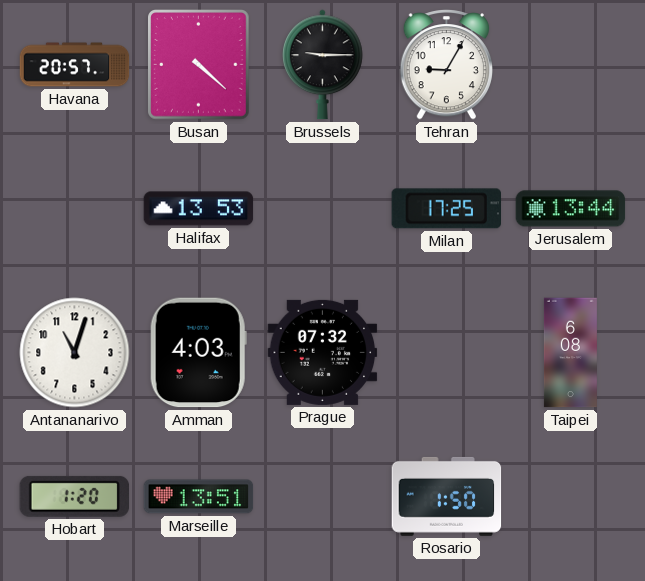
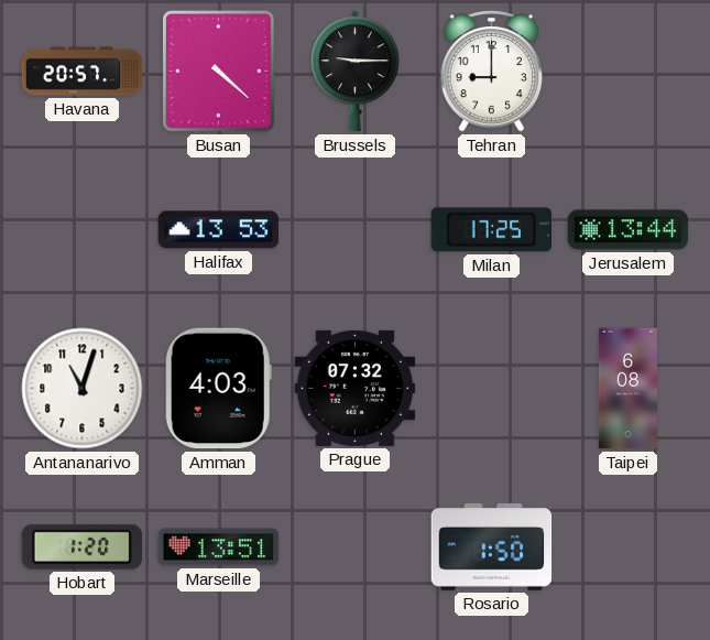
Tehran: 9:05 -> 9:00
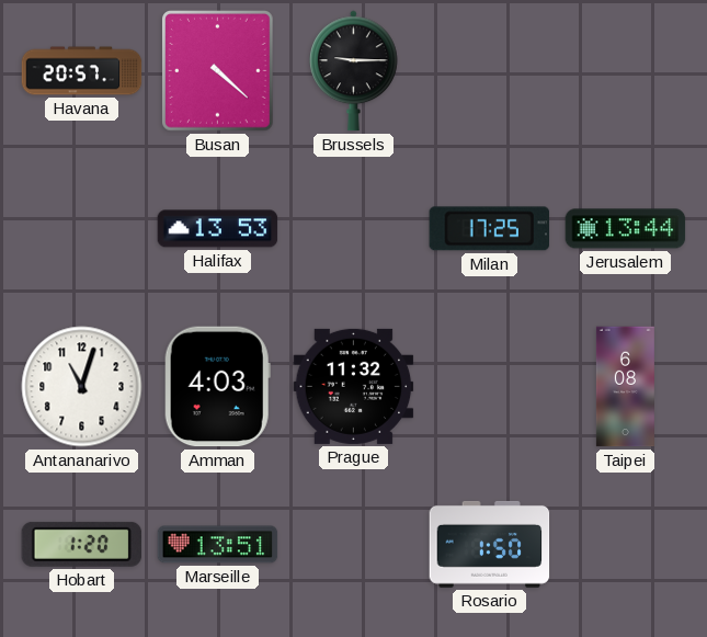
Tehran: 9:00 -> none
Prague: 07:32 -> 11:32
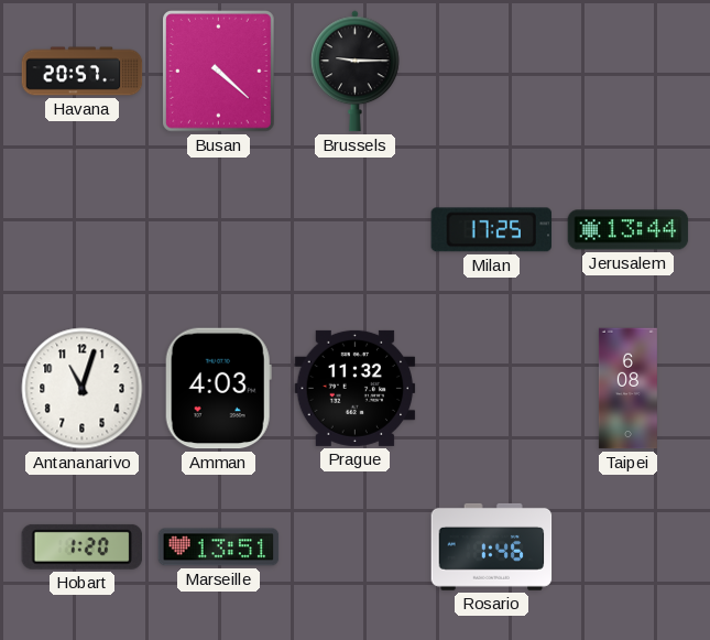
Halifax: 13:53 -> none
Rosario: 1:50 -> 1:46
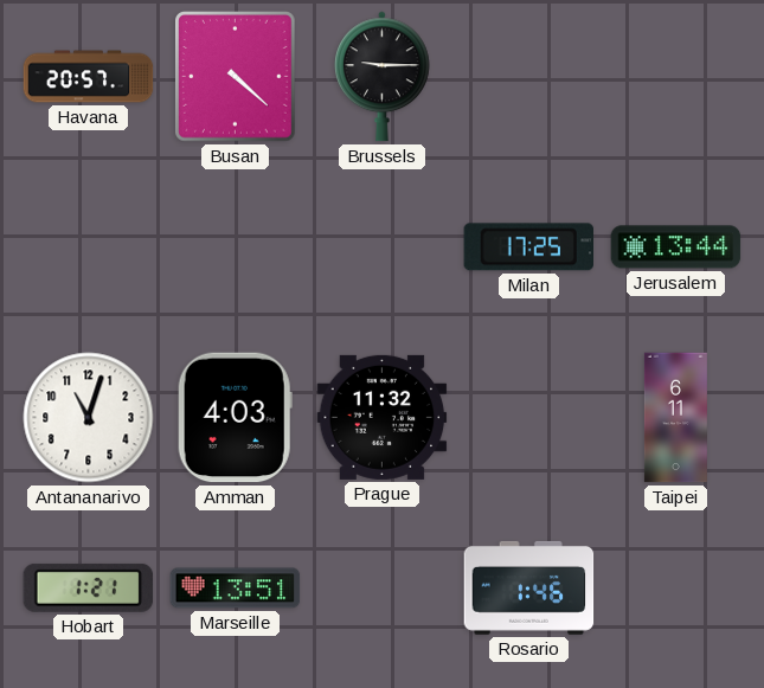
Taipei: 6:08 -> 6:11
Hobart: 1:20 -> 1:21
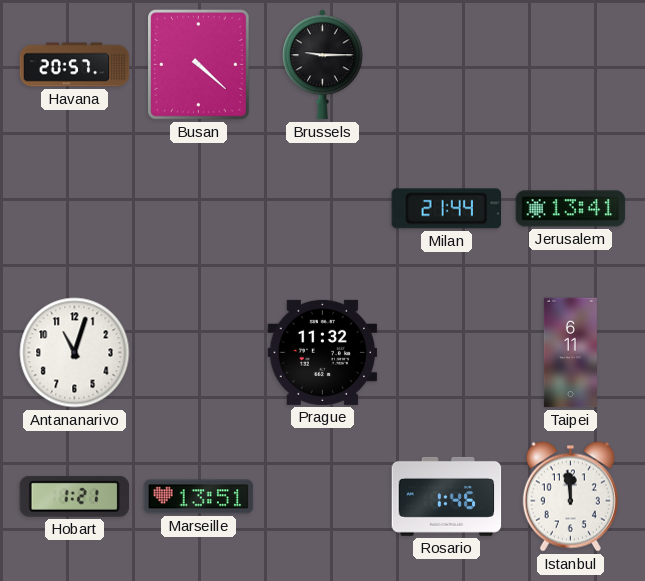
Milan: 17:25 -> 21:44
Jerusalem: 13:44 -> 13:41
Amman: 4:03 -> none
Istanbul: none -> 11:59
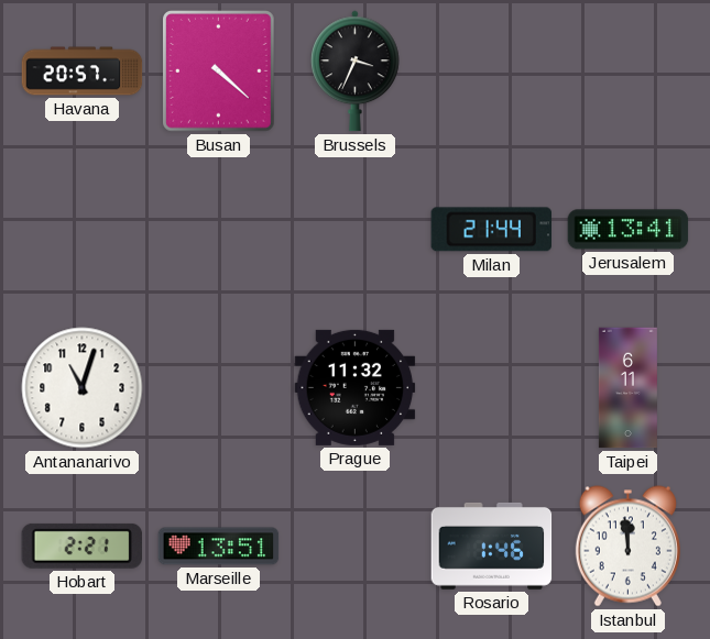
Brussels: 9:15 -> 3:34
Hobart: 1:21 -> 2:21
